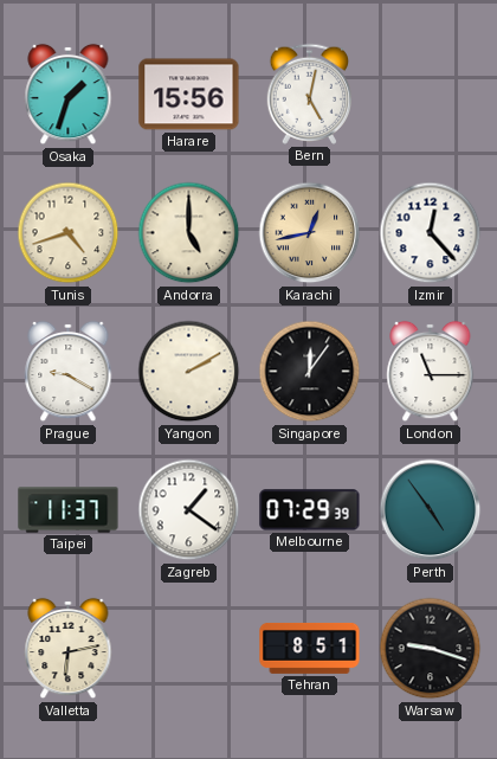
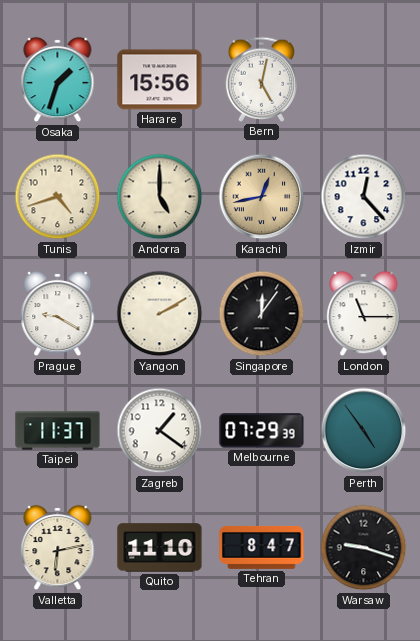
Quito: none -> 11:10
Tehran: 8:51 -> 8:47
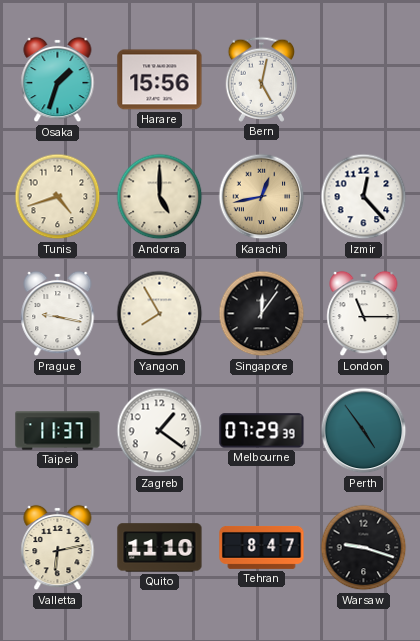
Prague: 9:20 -> 9:17
Yangon: 2:10 -> 7:55
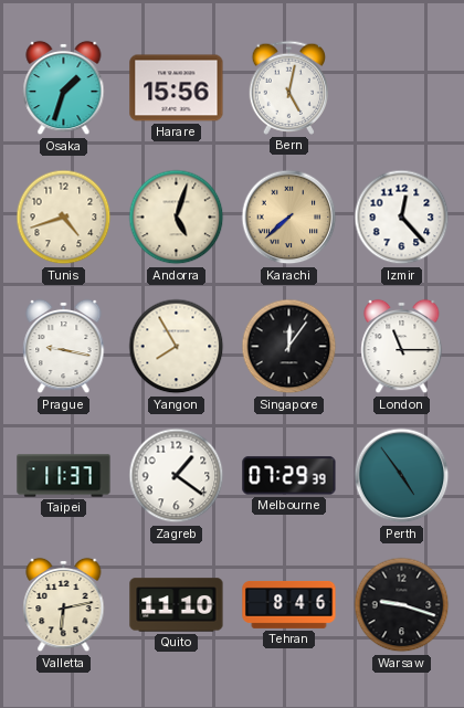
Andorra: 5:00 -> 5:03
Karachi: 12:43 -> 7:38
Tehran: 8:47 -> 8:46
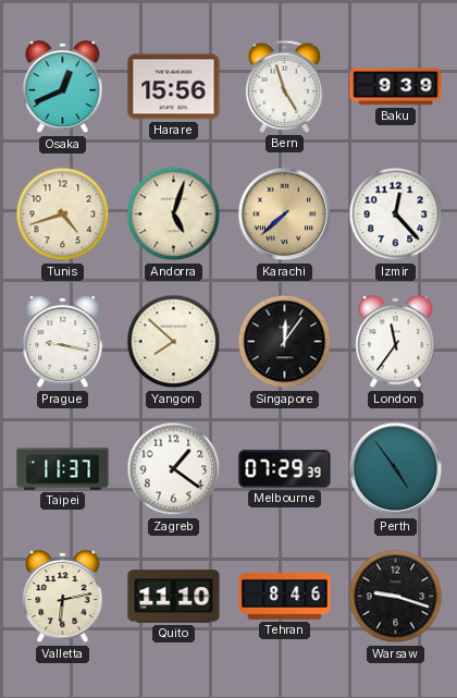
Osaka: 1:33 -> 12:41
Bern: 5:02 -> 4:57
Baku: none -> 9:39
Yangon: 7:55 -> 7:52
London: 11:15 -> 11:36
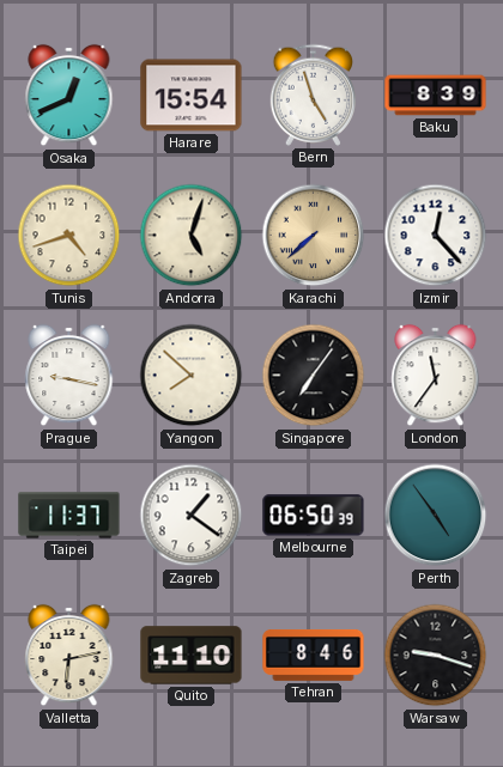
Harare: 15:56 -> 15:54
Baku: 9:39 -> 8:39
Singapore: 12:06 -> 7:06
Melbourne: 07:29 -> 06:50
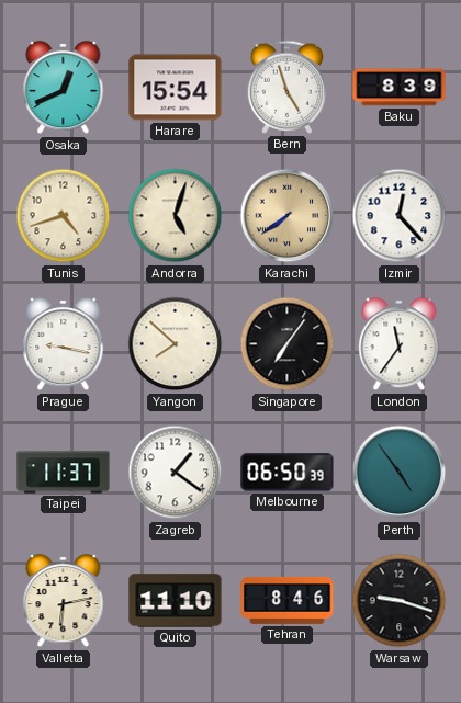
Karachi: 7:38 -> 7:39
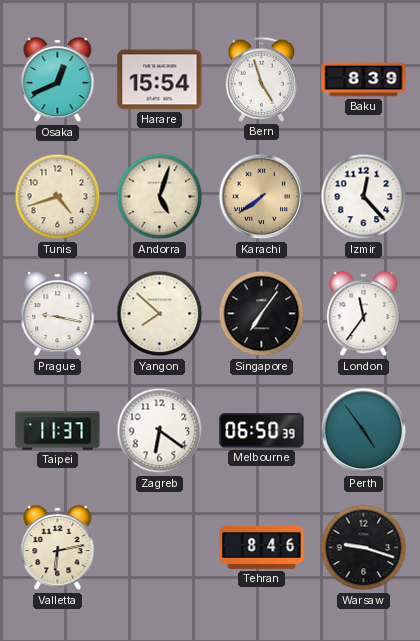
Zagreb: 1:21 -> 6:21
Quito: 11:10 -> none
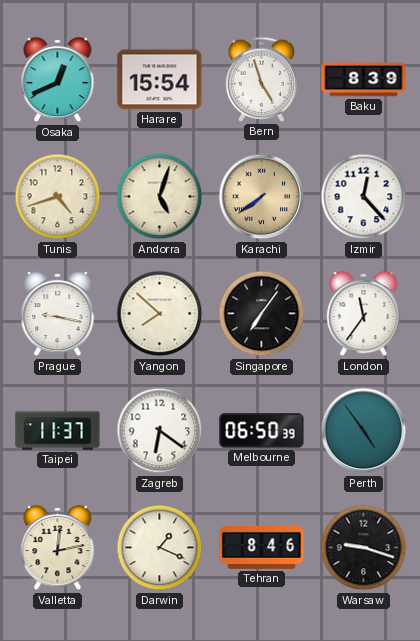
Valletta: 6:13 -> 12:13
Darwin: none -> 1:19
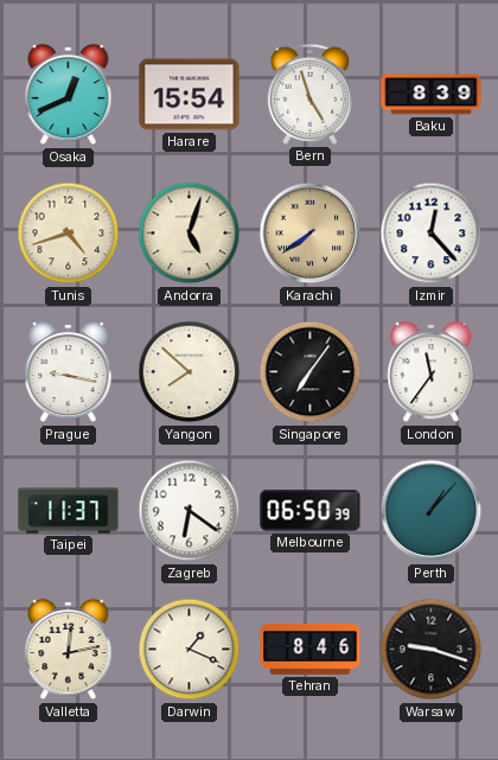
Perth: 4:54 -> 1:07
